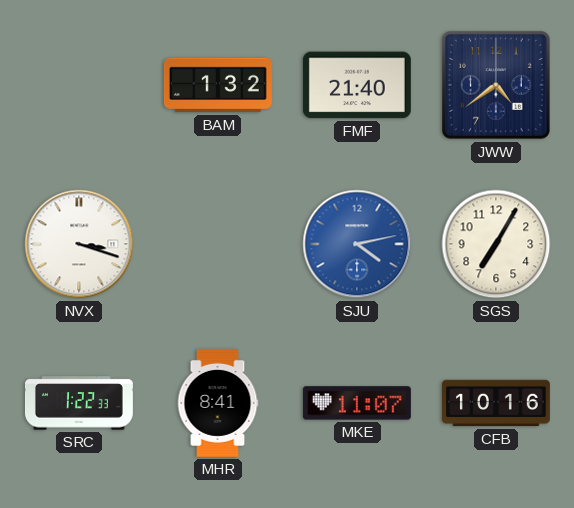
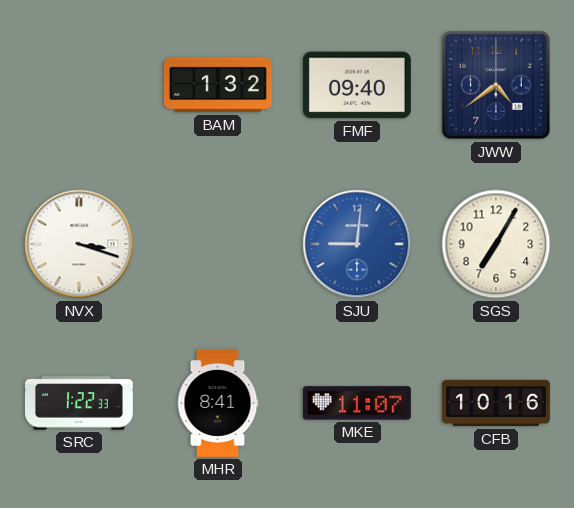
FMF: 21:40 -> 09:40
SJU: 4:13 -> 9:01
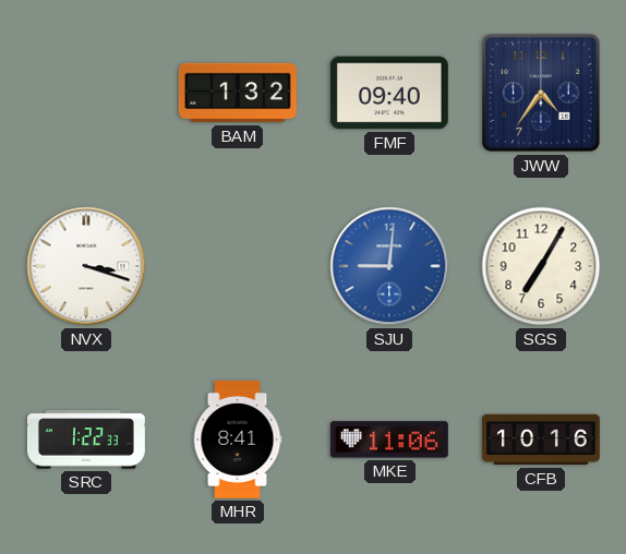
JWW: 4:39 -> 4:36
MKE: 11:07 -> 11:06
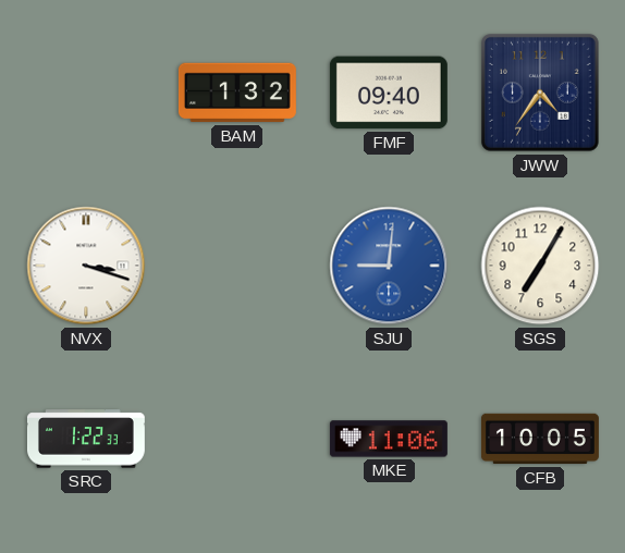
MHR: 8:41 -> none
CFB: 10:16 -> 10:05
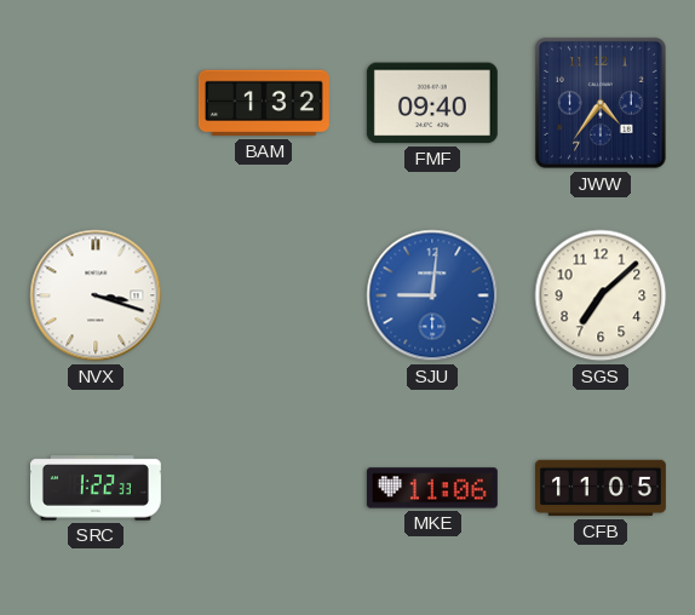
SGS: 7:05 -> 7:08
CFB: 10:05 -> 11:05
